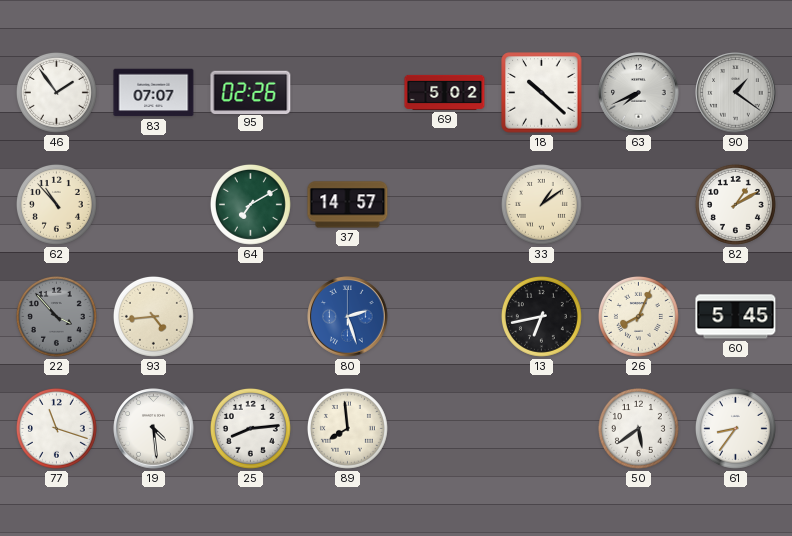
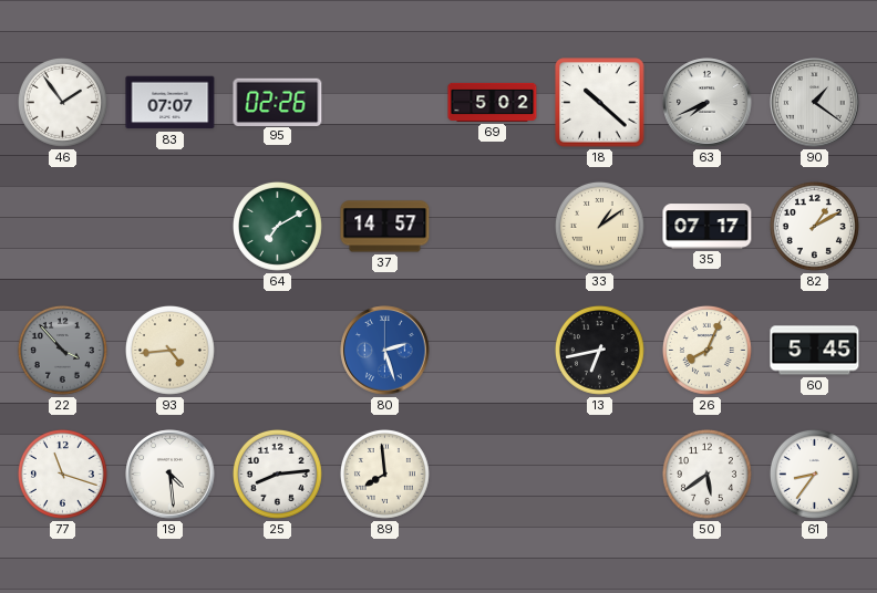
62: 10:53 -> none
35: none -> 07:17
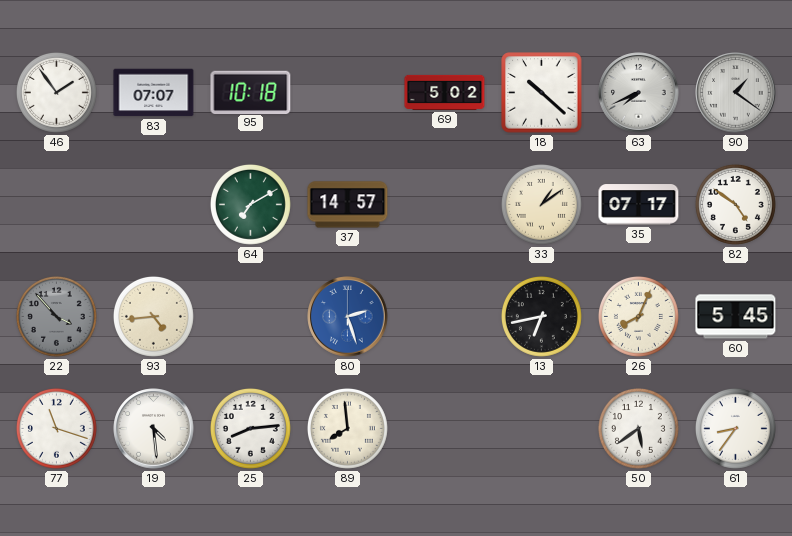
95: 02:26 -> 10:18
82: 1:10 -> 4:51
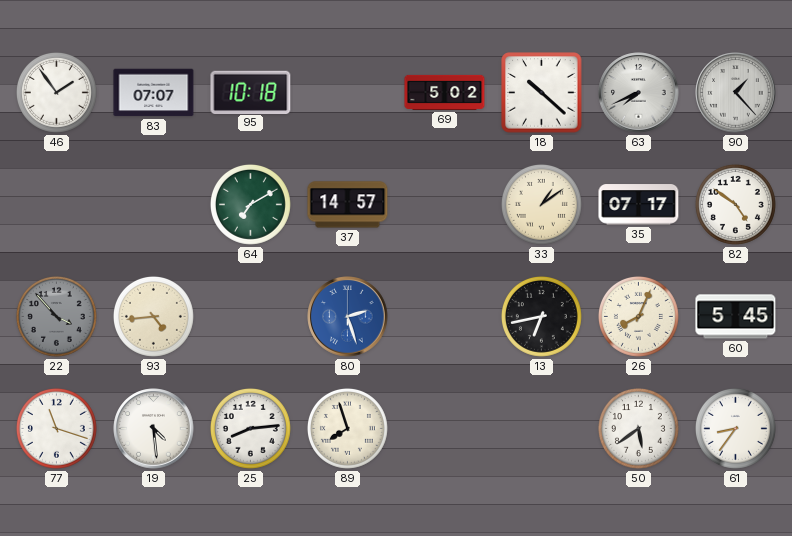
90: 1:21 -> 1:23
89: 7:59 -> 7:57
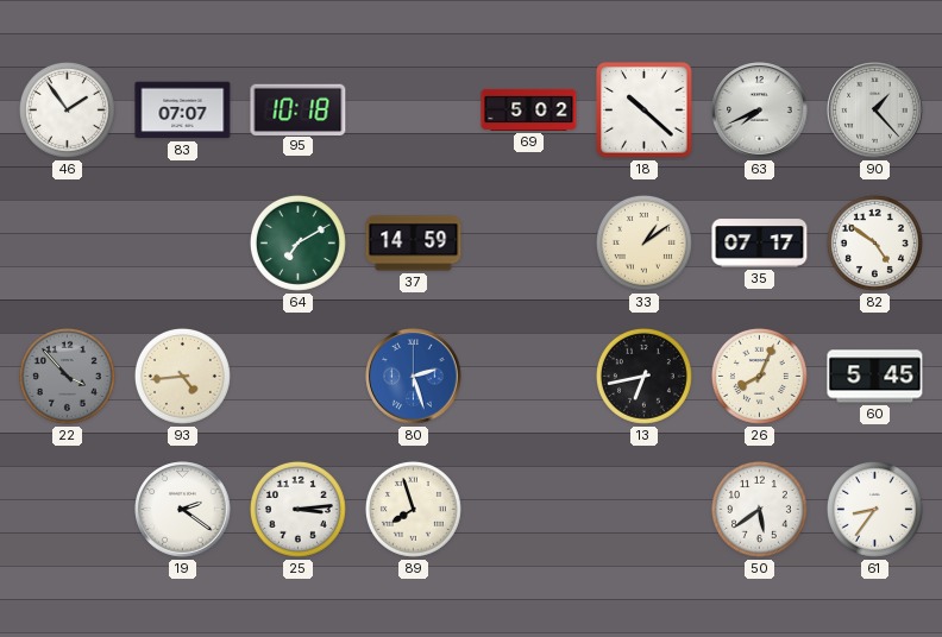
37: 14:57 -> 14:59
77: 11:18 -> none
19: 4:29 -> 2:21
25: 8:14 -> 3:14
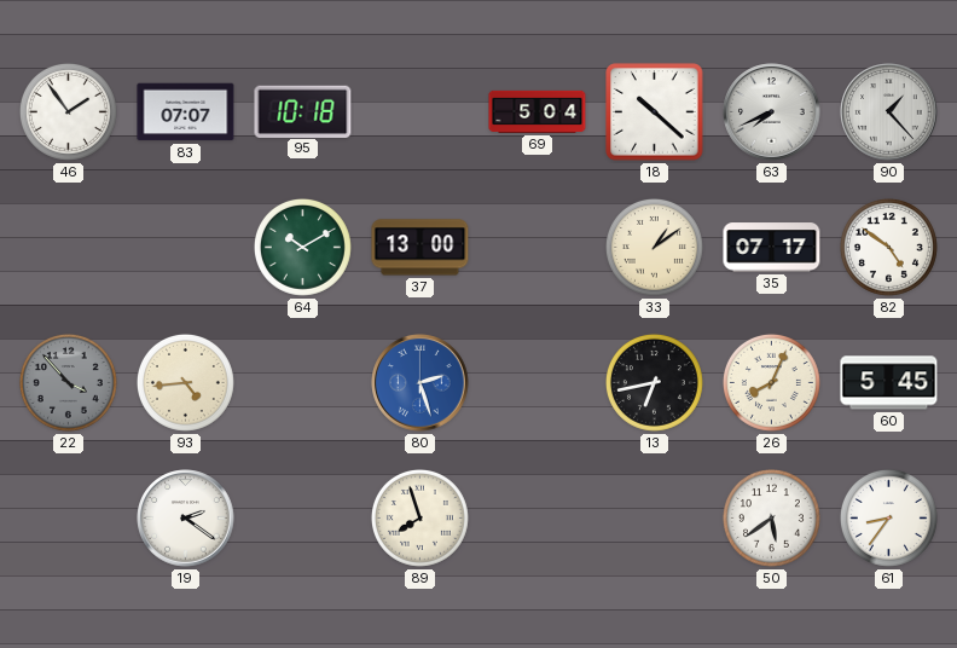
69: 5:02 -> 5:04
64: 7:10 -> 10:10
37: 14:59 -> 13:00
25: 3:14 -> none
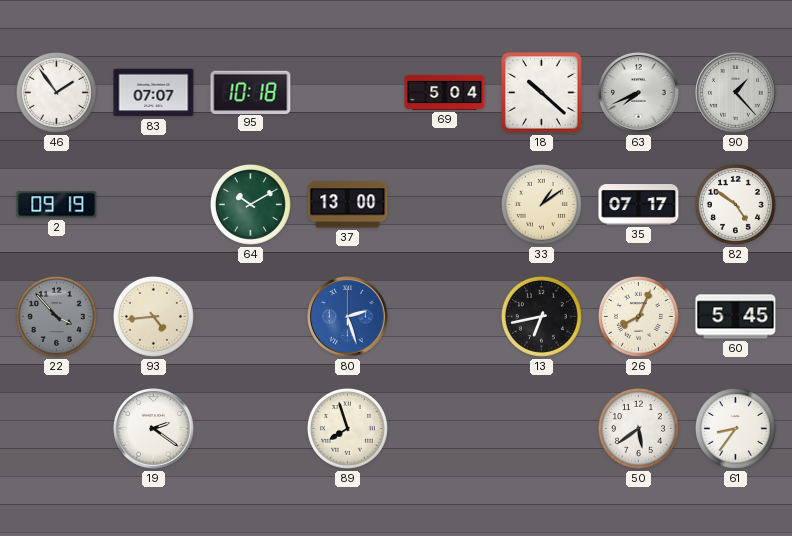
2: none -> 09:19
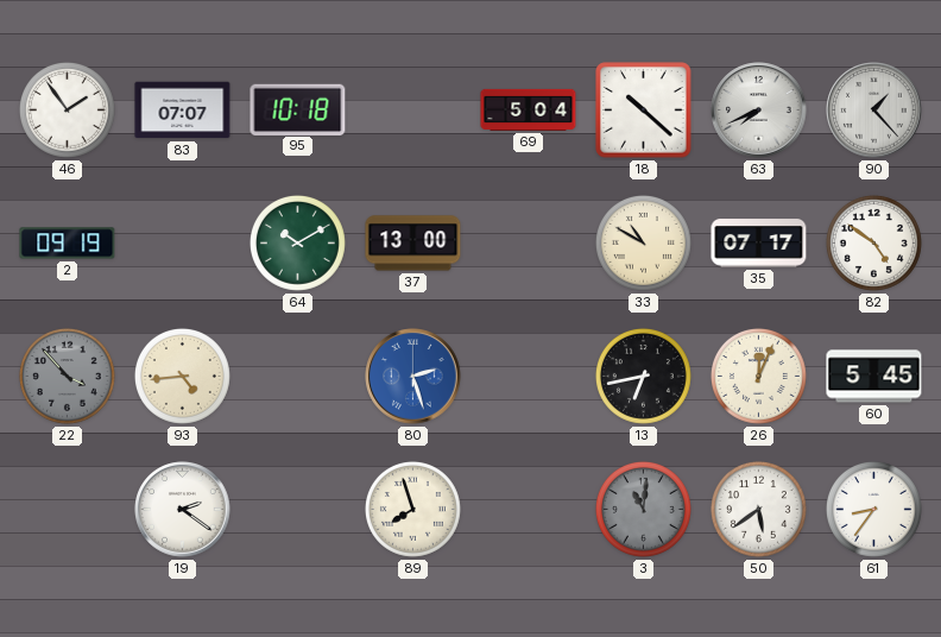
33: 1:09 -> 10:50
26: 8:04 -> 12:04
3: none -> 11:01
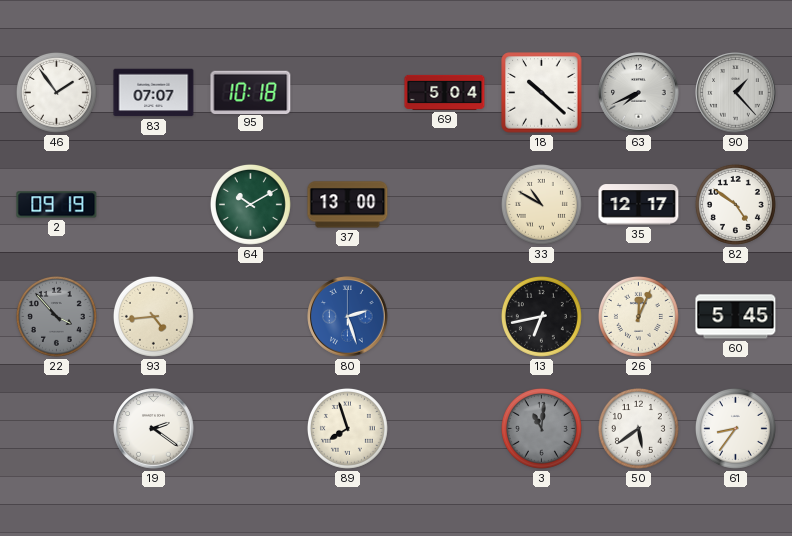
35: 07:17 -> 12:17
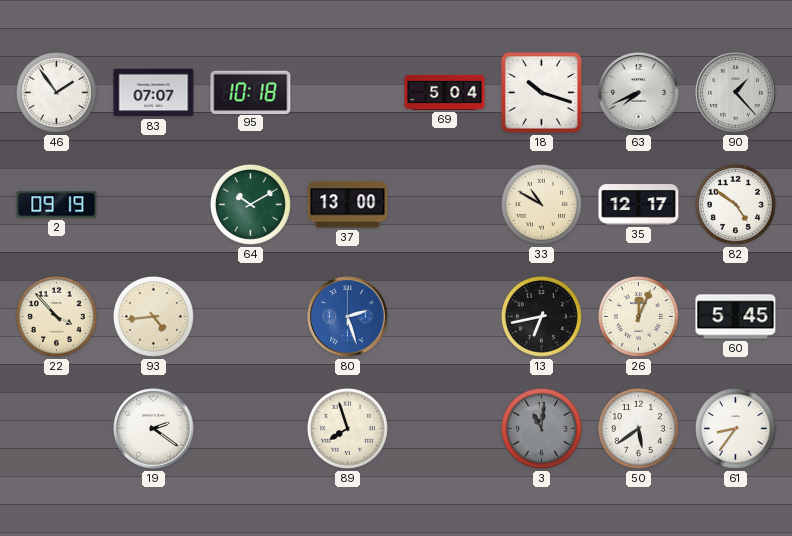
18: 10:22 -> 10:18
22 dial: grey -> cream
